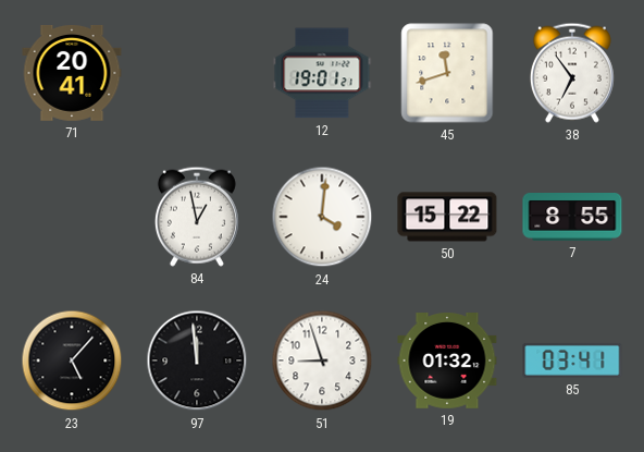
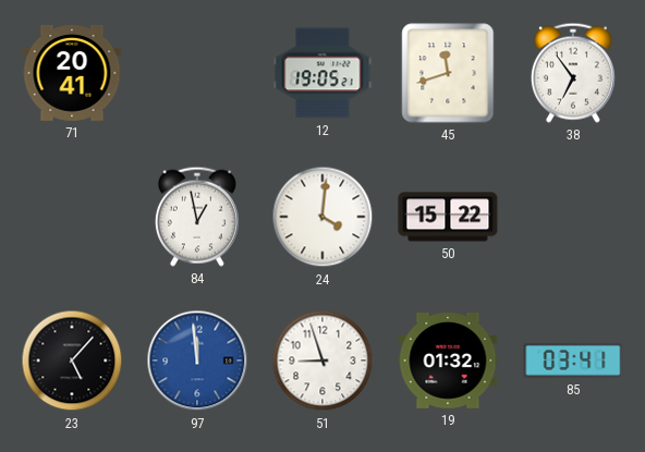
12: 19:01 -> 19:05
7: 8:55 -> none
97 dial: black -> blue
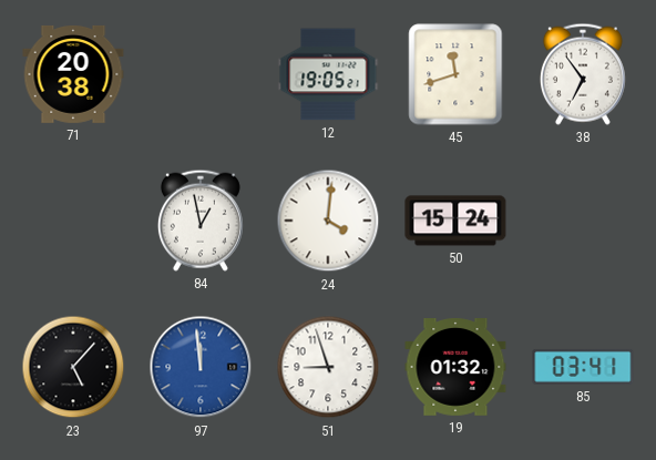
71: 20:41 -> 20:38
50: 15:22 -> 15:24
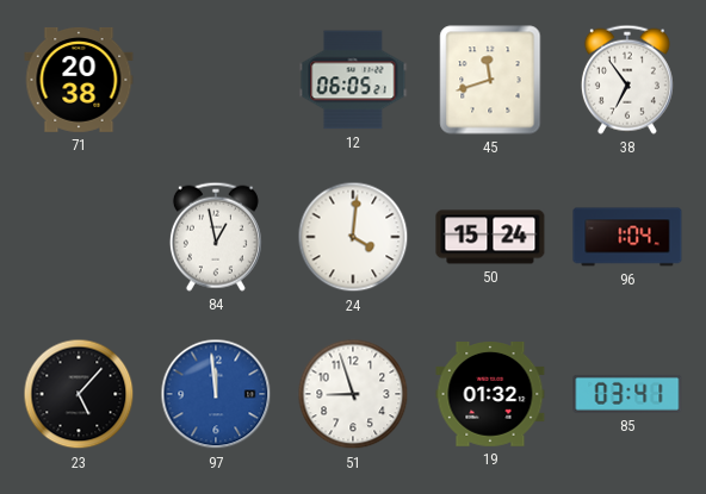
12: 19:05 -> 06:05
96: none -> 1:04
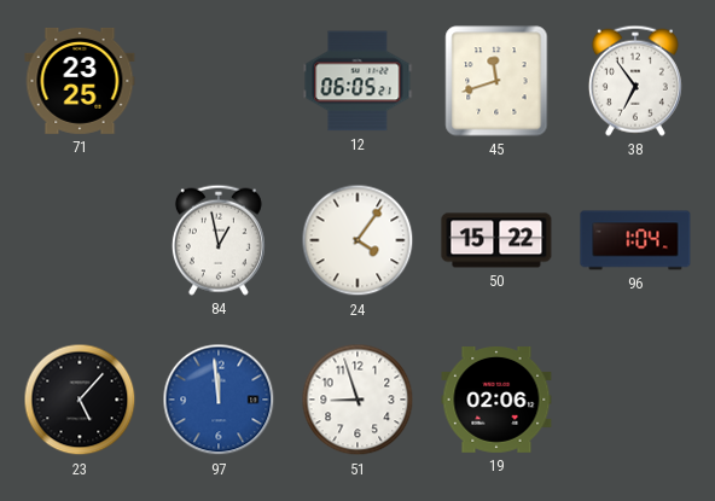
71: 20:38 -> 23:25
24: 4:01 -> 4:06
50: 15:24 -> 15:22
19: 01:32 -> 02:06
85: 03:41 -> none
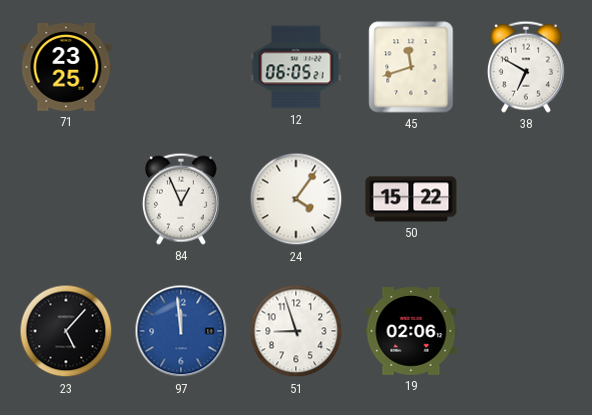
38: 6:54 -> 6:50
84: 12:58 -> 12:56
96: 1:04 -> none
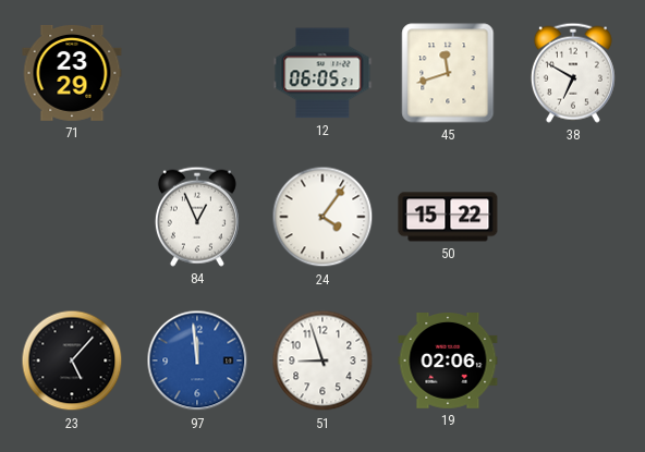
71: 23:25 -> 23:29
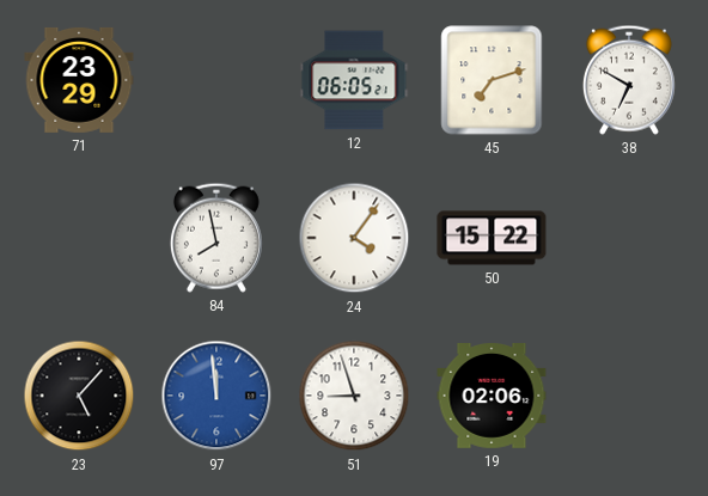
45: 11:42 -> 7:12
84: 12:56 -> 7:58
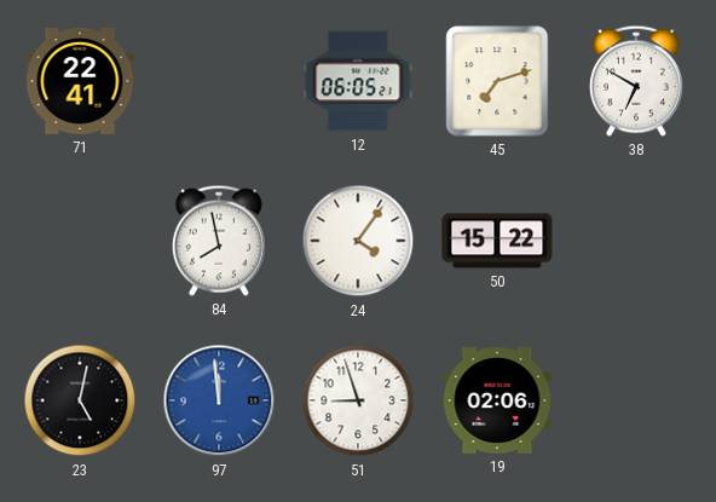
71: 23:29 -> 22:41
23: 5:07 -> 5:02
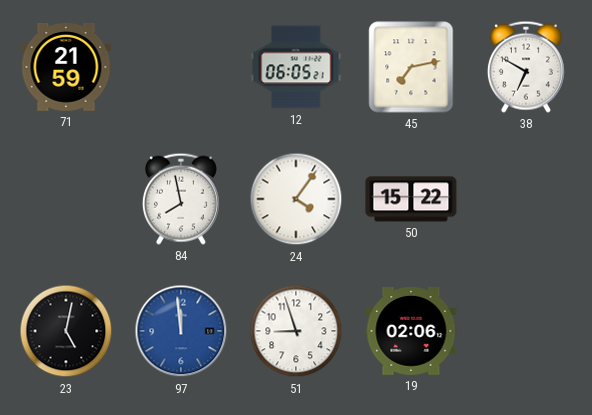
71: 22:41 -> 21:59
45: 7:12 -> 7:13
